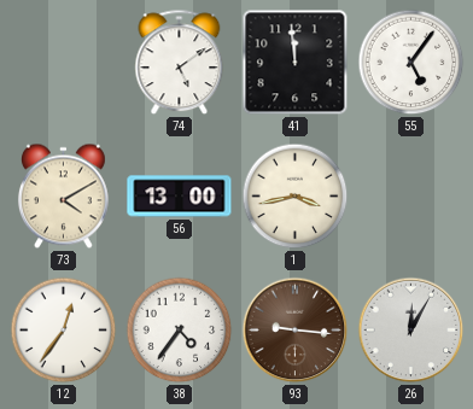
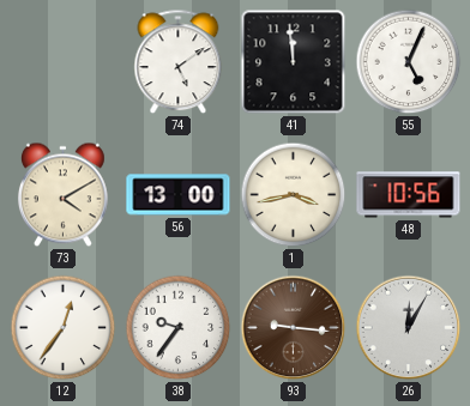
55: 5:06 -> 5:04
48: none -> 10:56
38: 4:36 -> 9:36
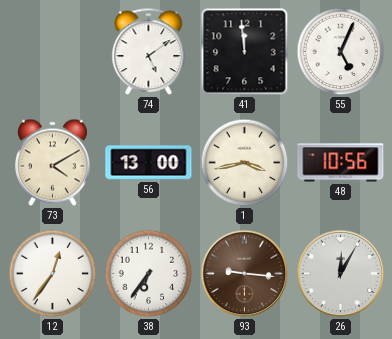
38: 9:36 -> 6:36
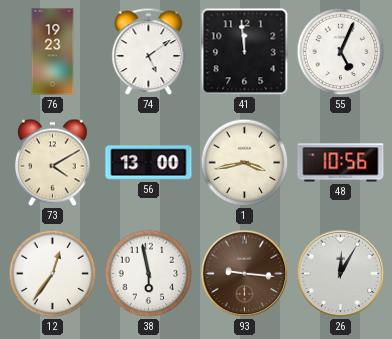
76: none -> 19:23
38: 6:36 -> 5:58
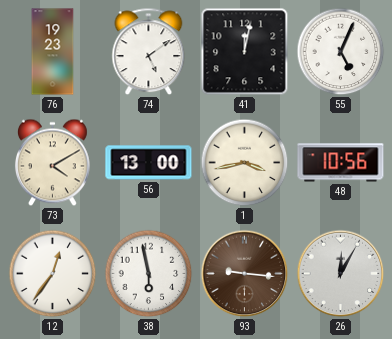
41: 11:59 -> 12:02
